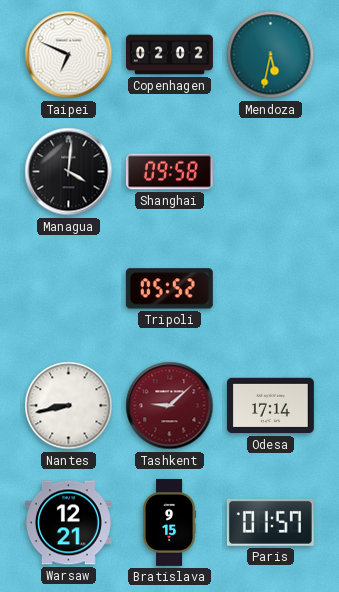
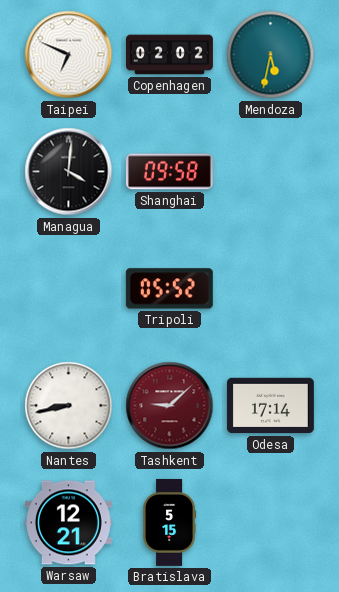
Bratislava: 9:15 -> 5:15
Paris: 01:57 -> none
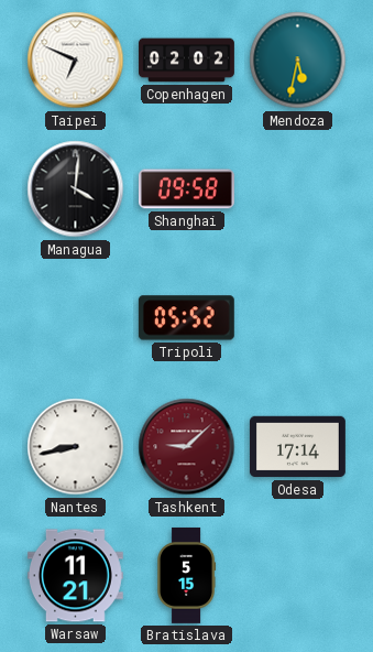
Warsaw: 12:21 -> 11:21
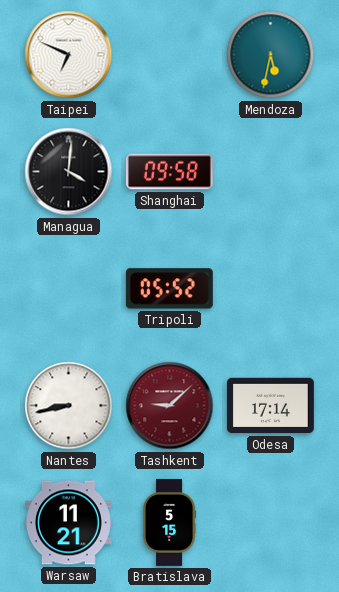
Copenhagen: 02:02 -> none
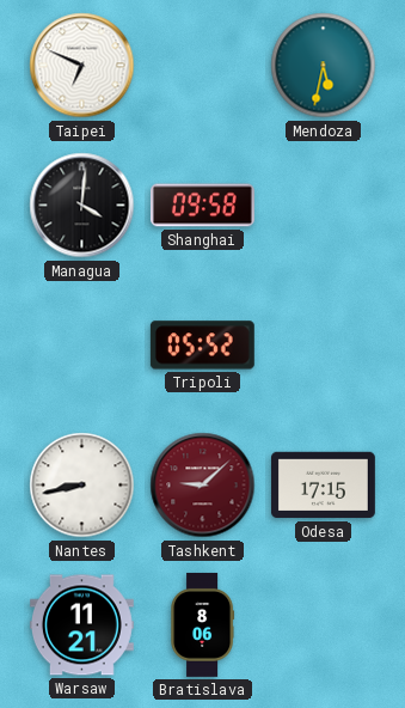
Odesa: 17:14 -> 17:15
Bratislava: 5:15 -> 8:06
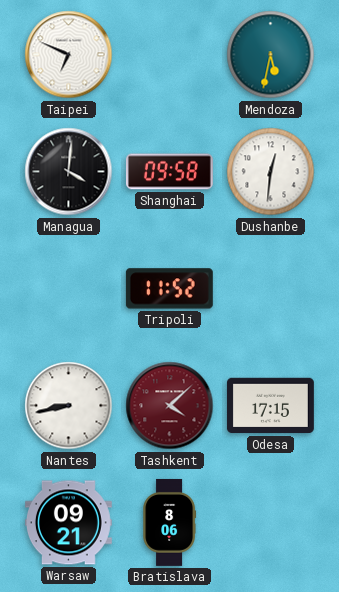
Dushanbe: none -> 12:31
Tripoli: 05:52 -> 11:52
Tashkent: 9:08 -> 4:08
Warsaw: 11:21 -> 09:21
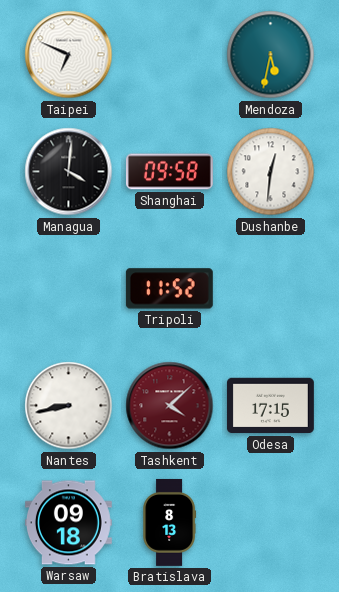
Warsaw: 09:21 -> 09:18
Bratislava: 8:06 -> 8:13
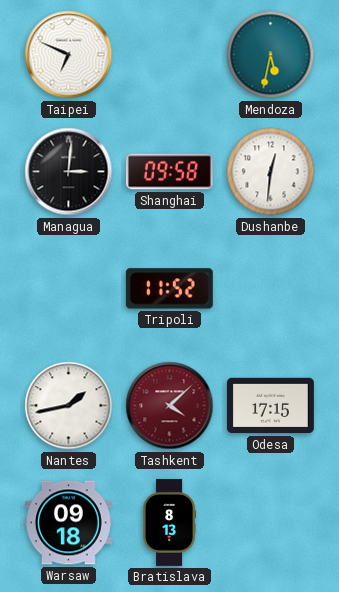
Managua: 4:01 -> 3:01
Nantes: 8:43 -> 1:43
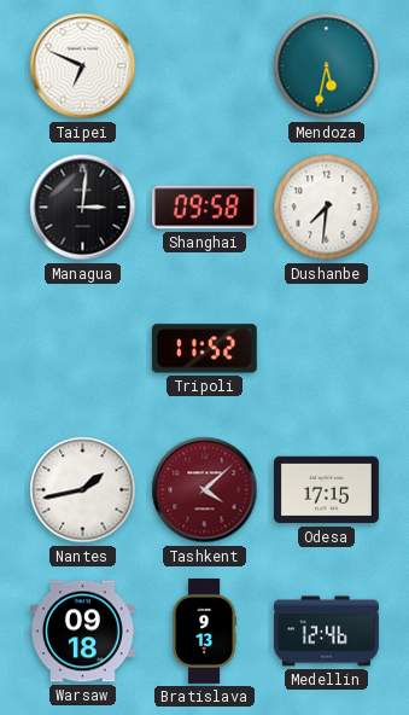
Dushanbe: 12:31 -> 7:31
Bratislava: 8:13 -> 9:13
Medellin: none -> 12:46
